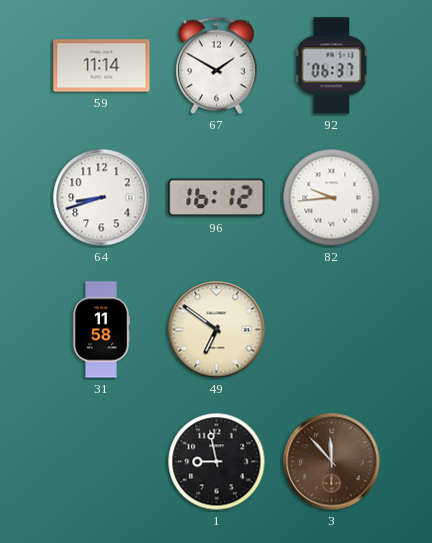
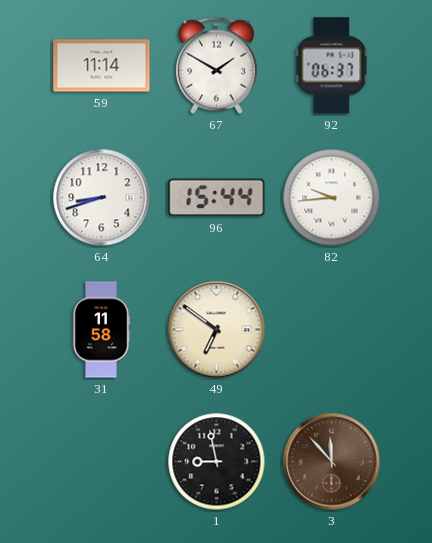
96: 16:12 -> 15:44
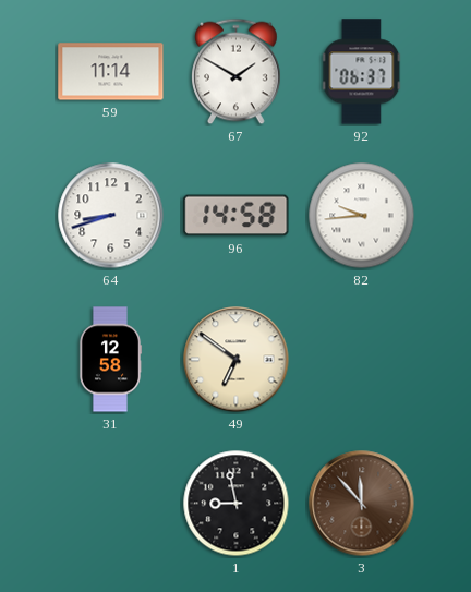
96: 15:44 -> 14:58
31: 11:58 -> 12:58
